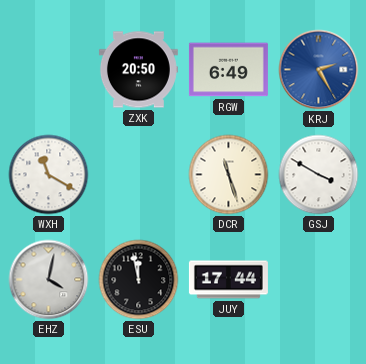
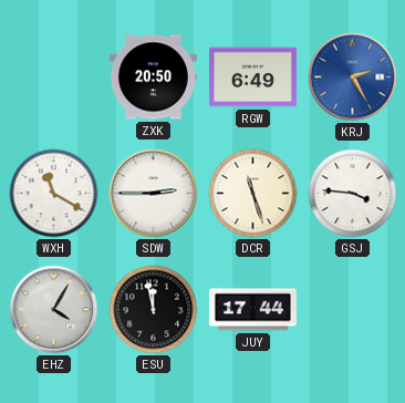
SDW: none -> 2:45
GSJ: 3:50 -> 3:46
EHZ: 4:02 -> 4:05
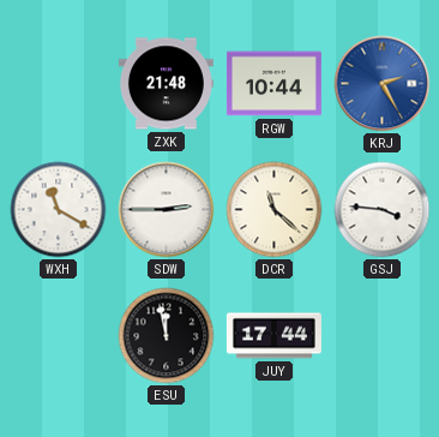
ZXK: 20:50 -> 21:48
RGW: 6:49 -> 10:44
DCR: 11:27 -> 11:22
EHZ: 4:05 -> none
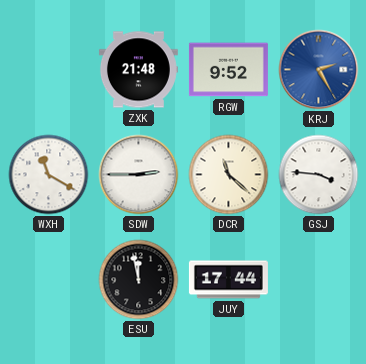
RGW: 10:44 -> 9:52
